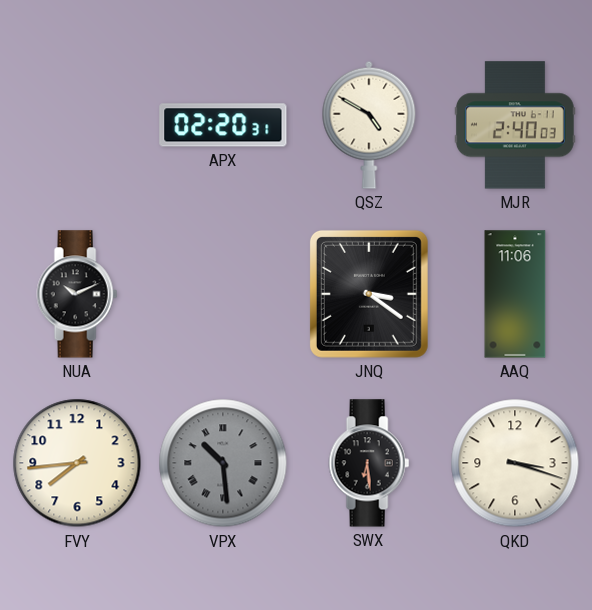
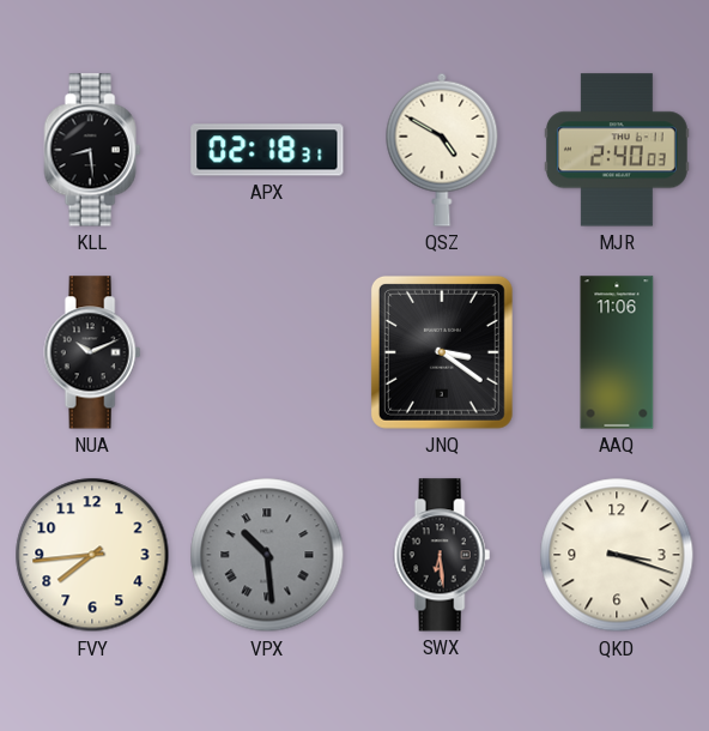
KLL: none -> 8:29
APX: 02:20 -> 02:18
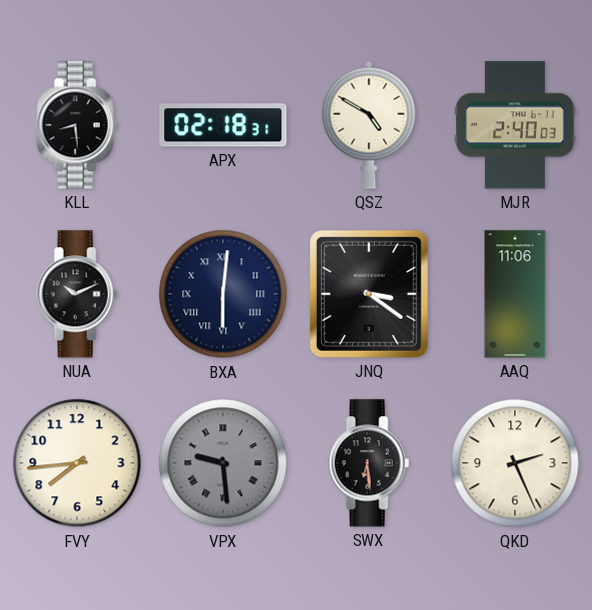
BXA: none -> 6:01
VPX: 10:29 -> 9:29
QKD: 3:18 -> 2:26
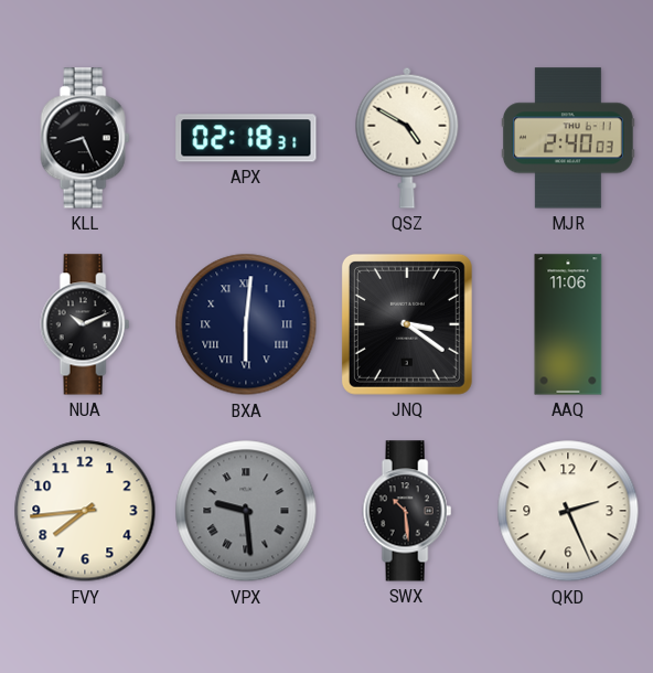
KLL: 8:29 -> 8:26
SWX: 6:29 -> 10:29
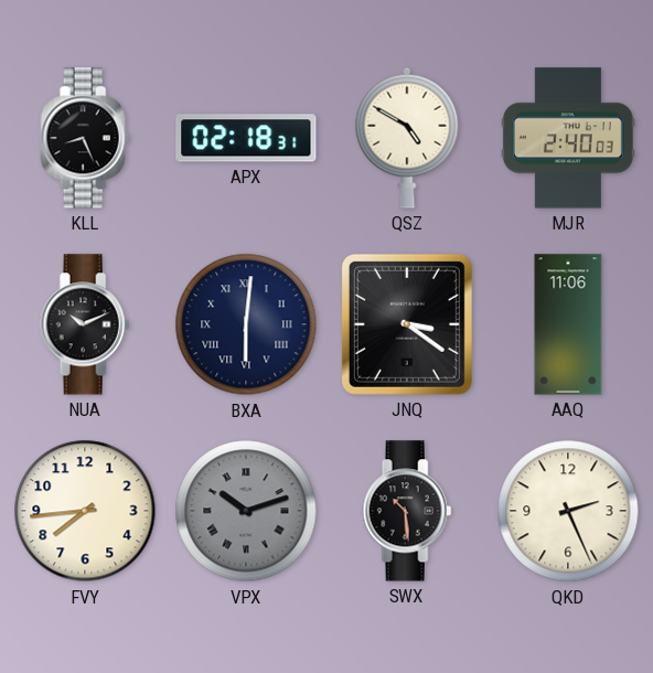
VPX: 9:29 -> 10:12
